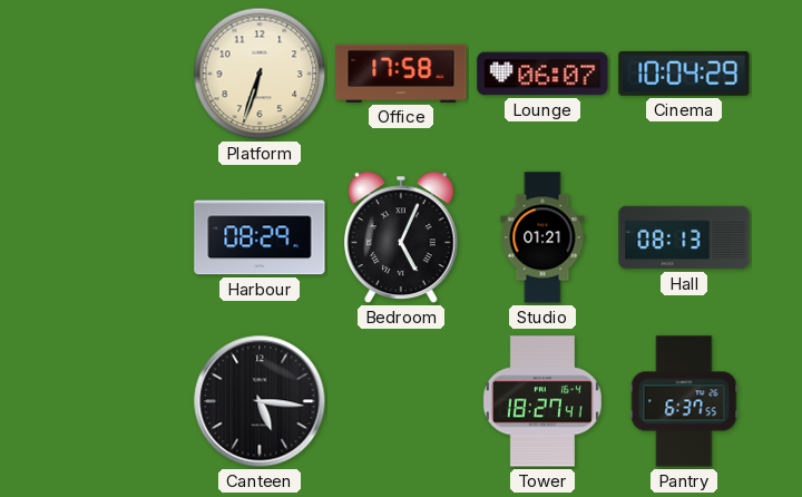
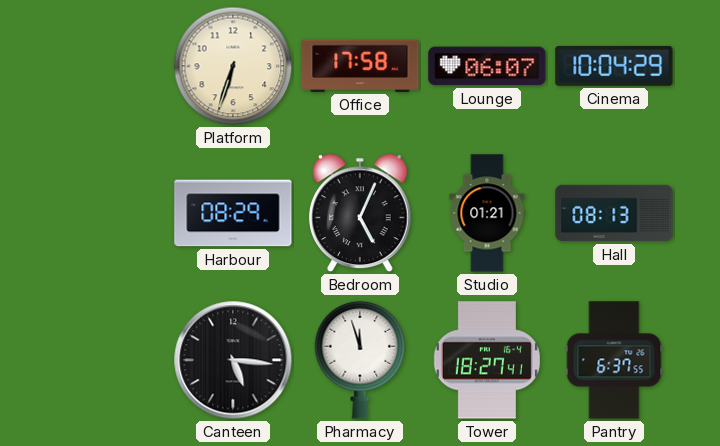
Pharmacy: none -> 11:57
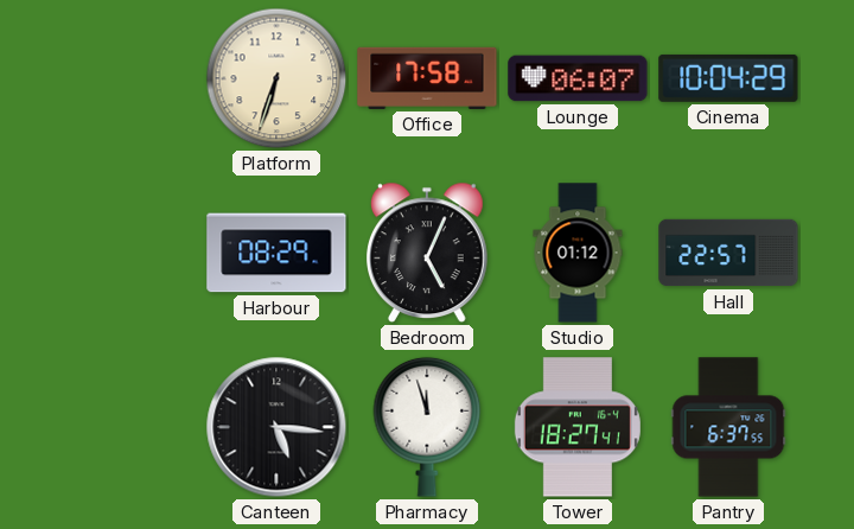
Studio: 01:21 -> 01:12
Hall: 08:13 -> 22:57
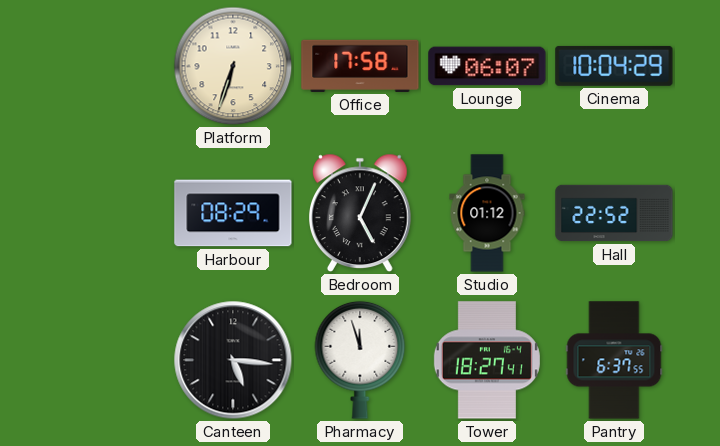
Hall: 22:57 -> 22:52
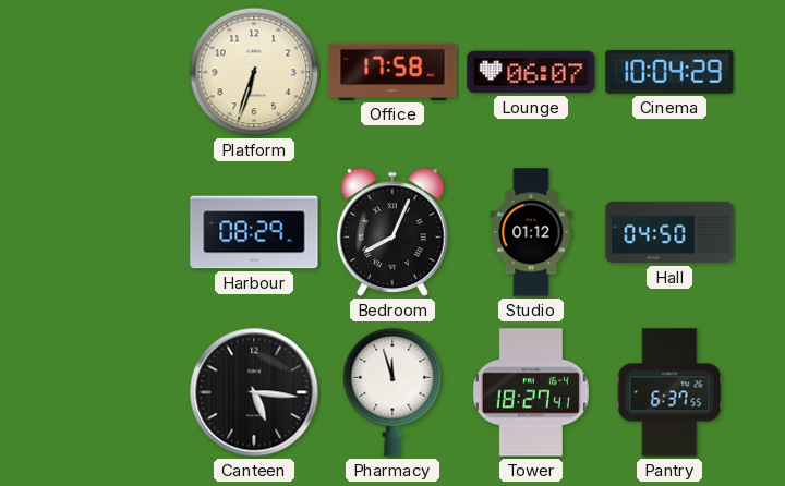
Bedroom: 5:04 -> 8:04
Hall: 22:52 -> 04:50
